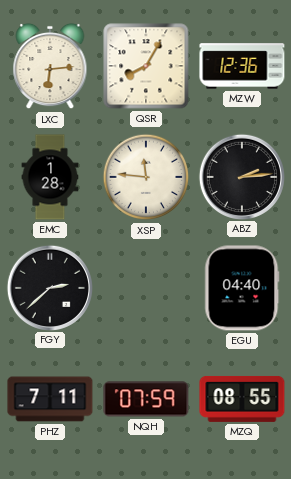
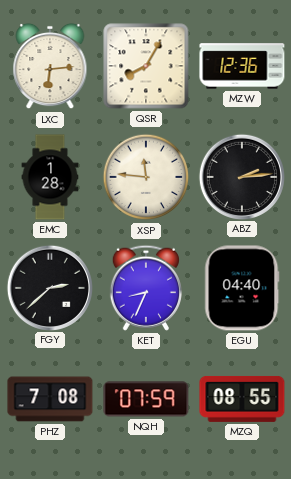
KET: none -> 8:34
PHZ: 7:11 -> 7:08
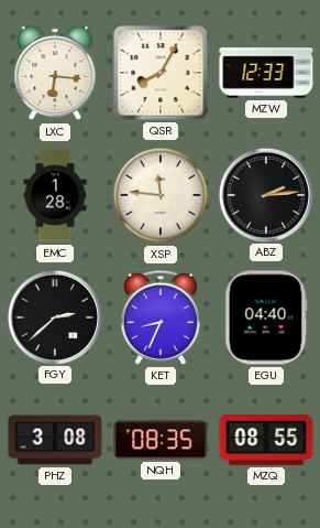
LXC: 6:14 -> 6:16
MZW: 12:36 -> 12:33
PHZ: 7:08 -> 3:08
NQH: 07:59 -> 08:35
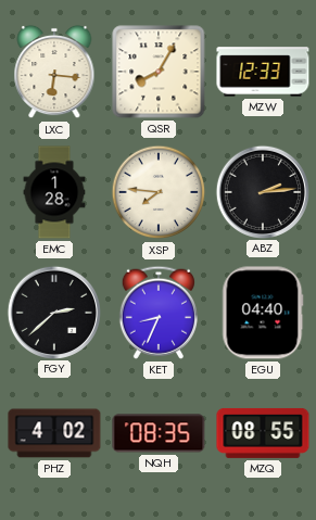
XSP: 11:46 -> 7:46
PHZ: 3:08 -> 4:02
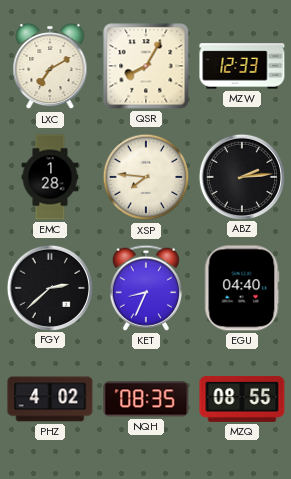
LXC: 6:16 -> 7:10
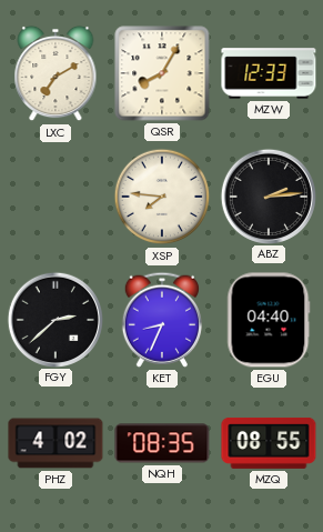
EMC: 1:28 -> none
